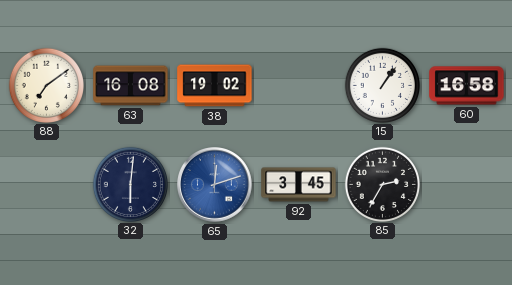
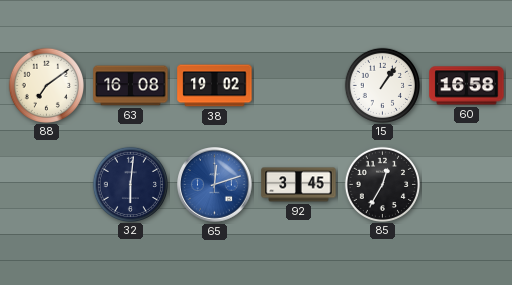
85: 2:35 -> 12:35
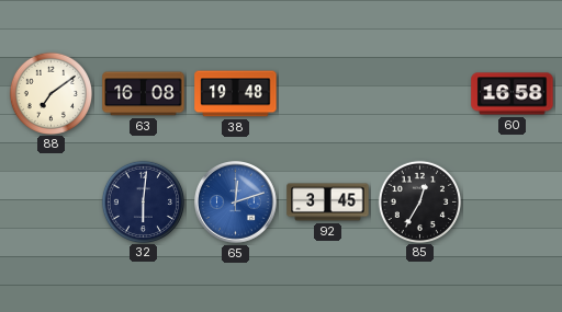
38: 19:02 -> 19:48
15: 1:06 -> none
